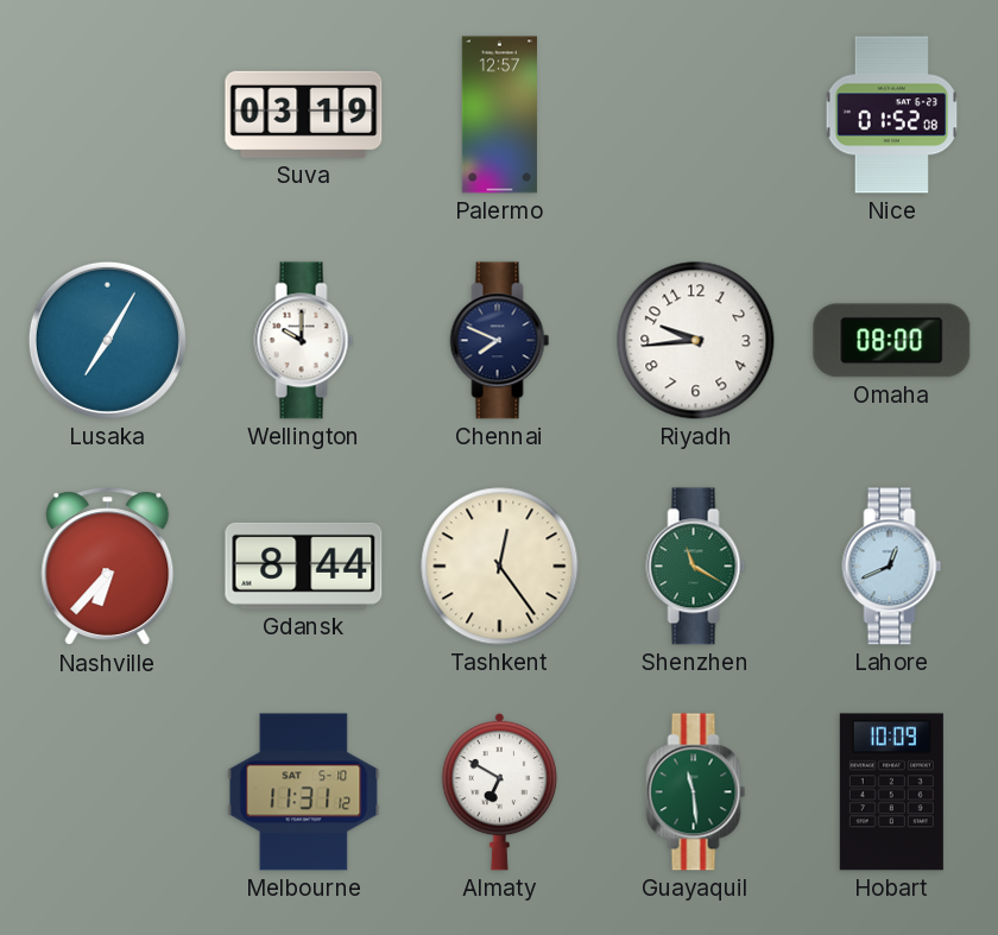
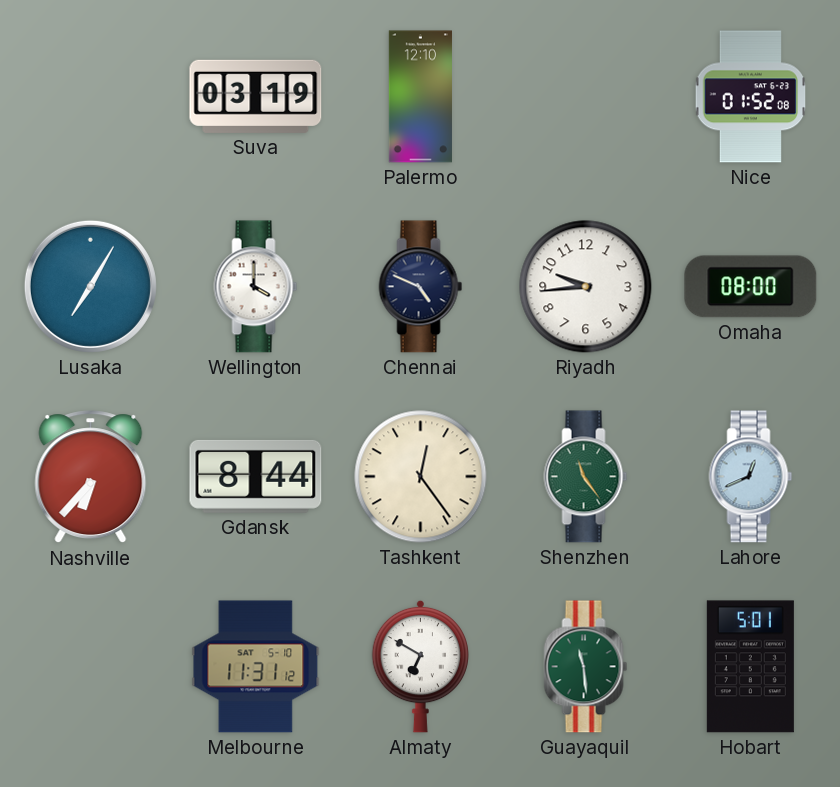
Palermo: 12:57 -> 12:10
Wellington: 10:00 -> 4:00
Chennai: 7:49 -> 4:49
Shenzhen: 11:20 -> 11:24
Hobart: 10:09 -> 5:01
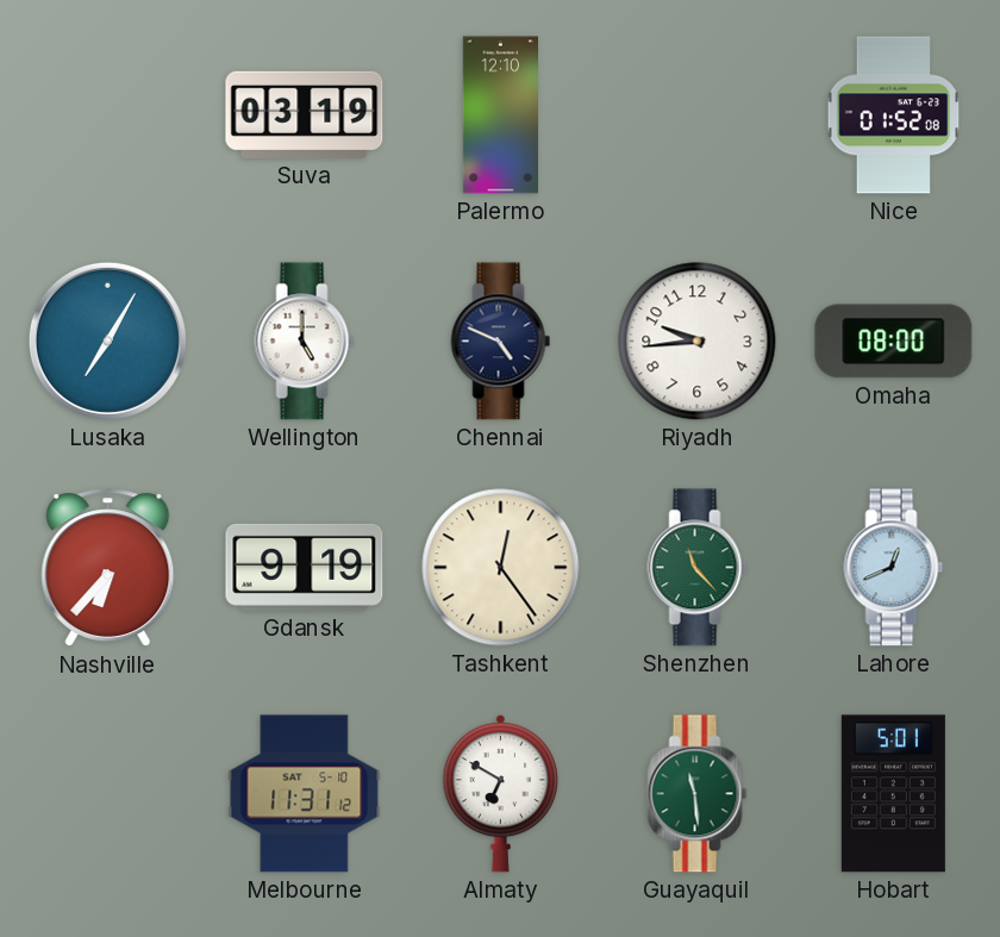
Wellington: 4:00 -> 5:00
Gdansk: 8:44 -> 9:19
Shenzhen: 11:24 -> 11:23
